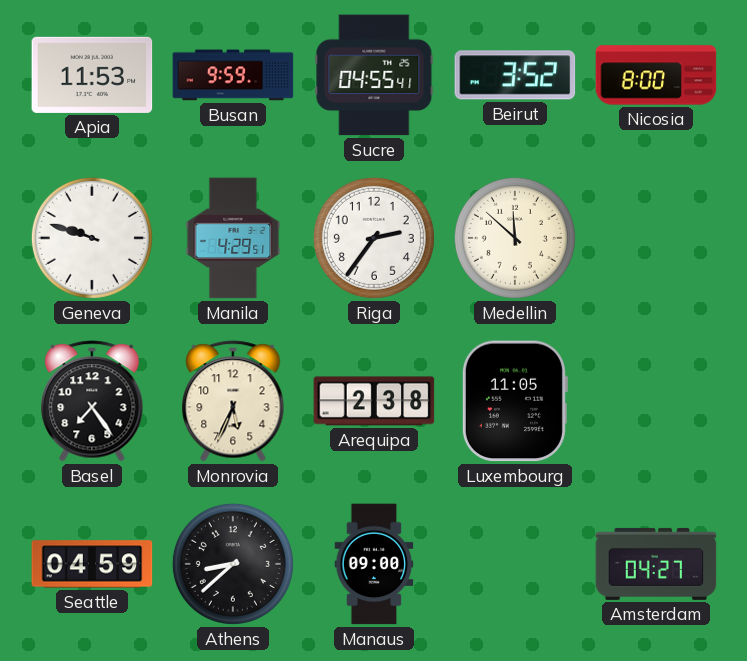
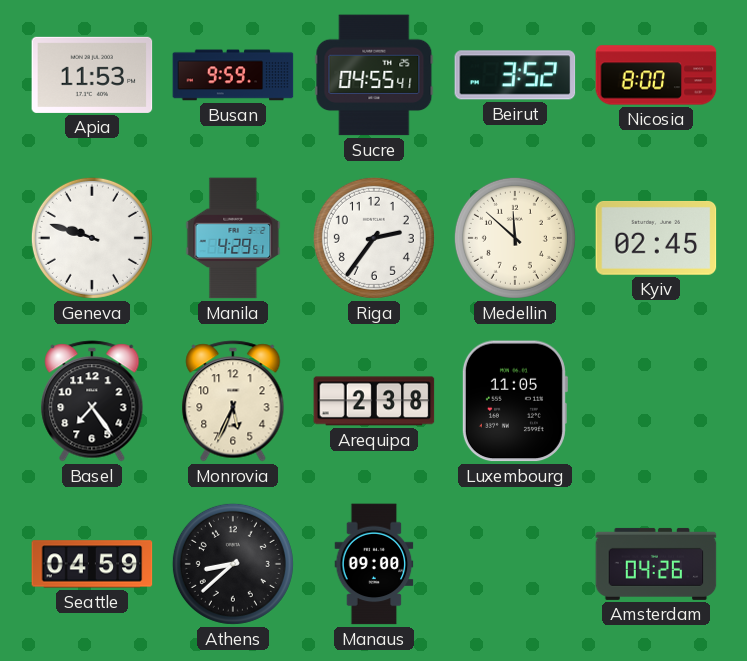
Kyiv: none -> 02:45
Amsterdam: 04:27 -> 04:26
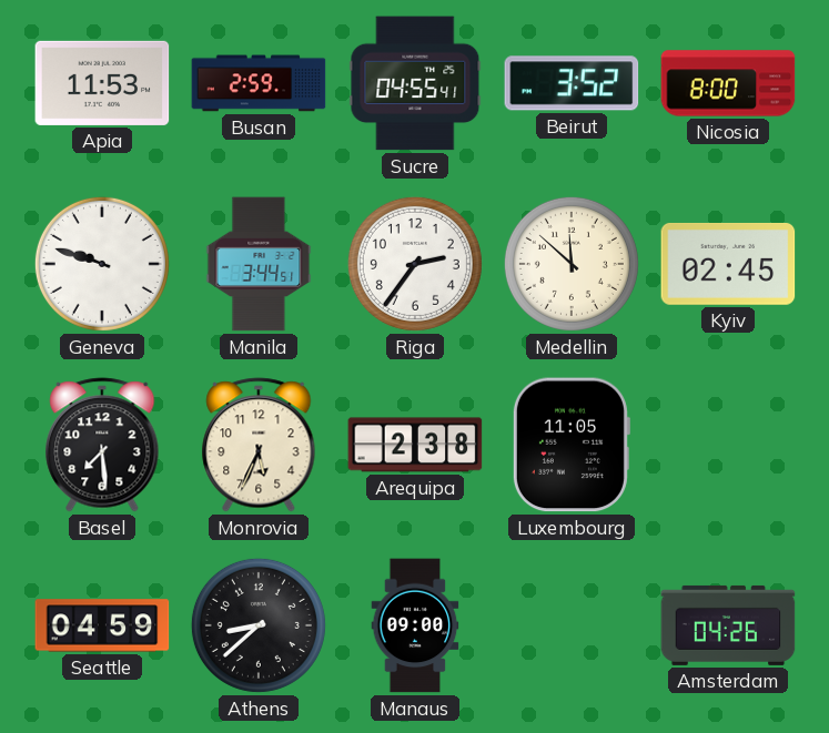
Busan: 9:59 -> 2:59
Manila: 4:29 -> 3:44
Basel: 7:24 -> 7:29
